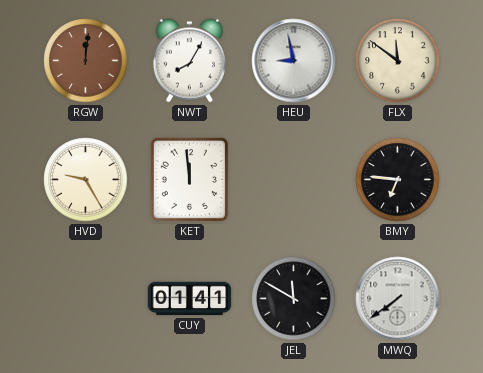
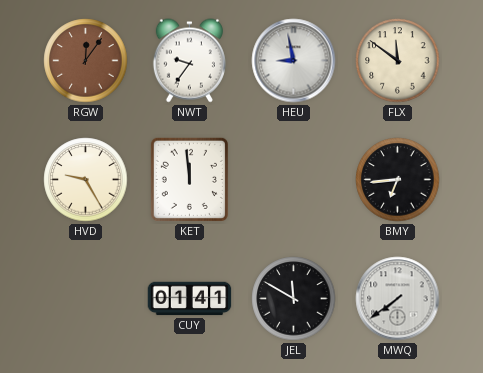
RGW: 12:01 -> 12:06
NWT: 8:05 -> 9:36
BMY: 6:46 -> 6:44
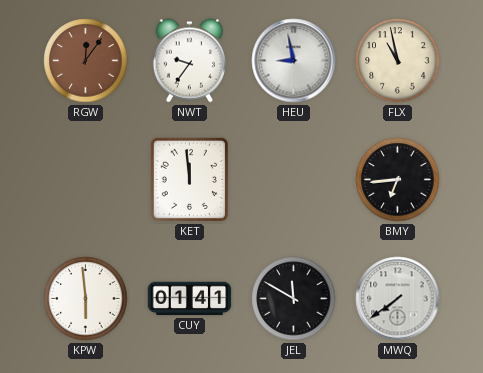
FLX: 11:51 -> 10:58
HVD: 9:25 -> none
KPW: none -> 5:59
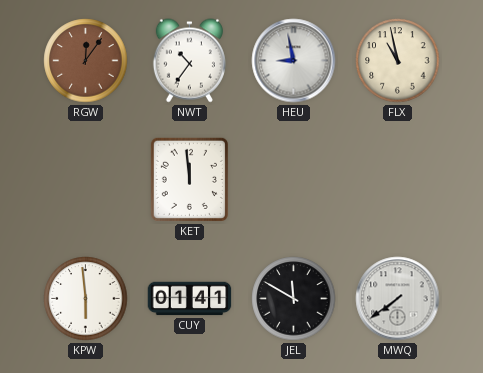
NWT: 9:36 -> 10:36
BMY: 6:44 -> none
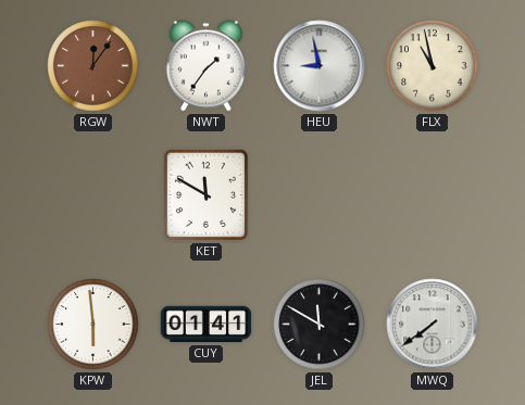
NWT: 10:36 -> 1:36
KET: 11:59 -> 11:50
